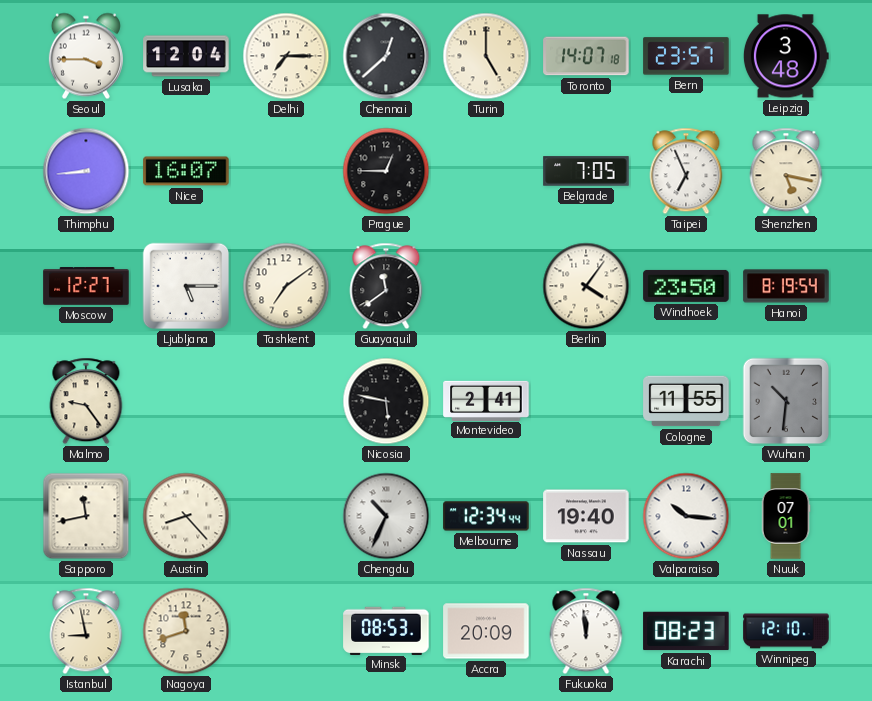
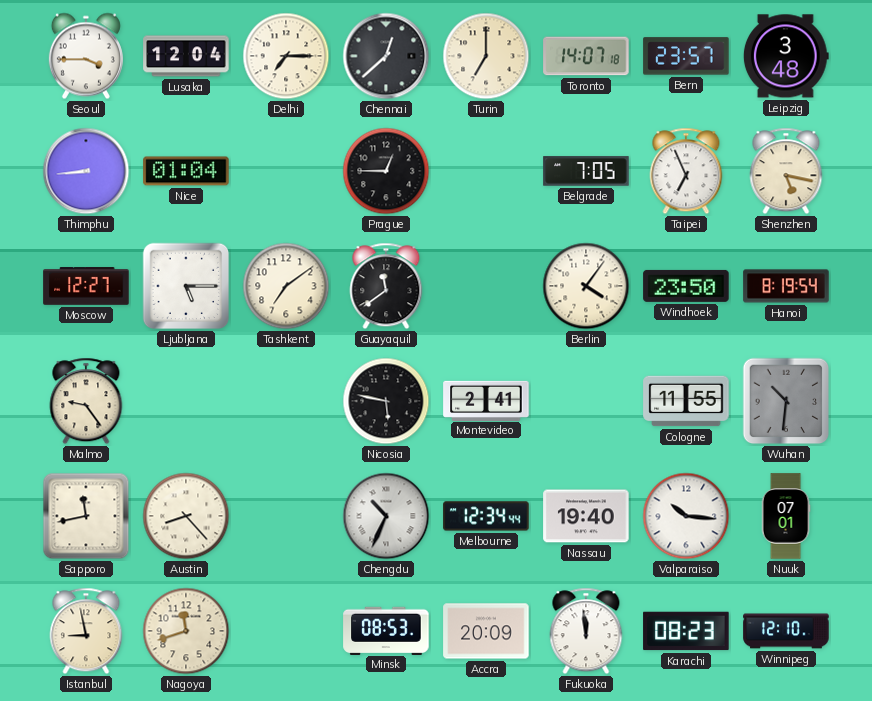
Turin: 5:00 -> 7:00
Nice: 16:07 -> 01:04
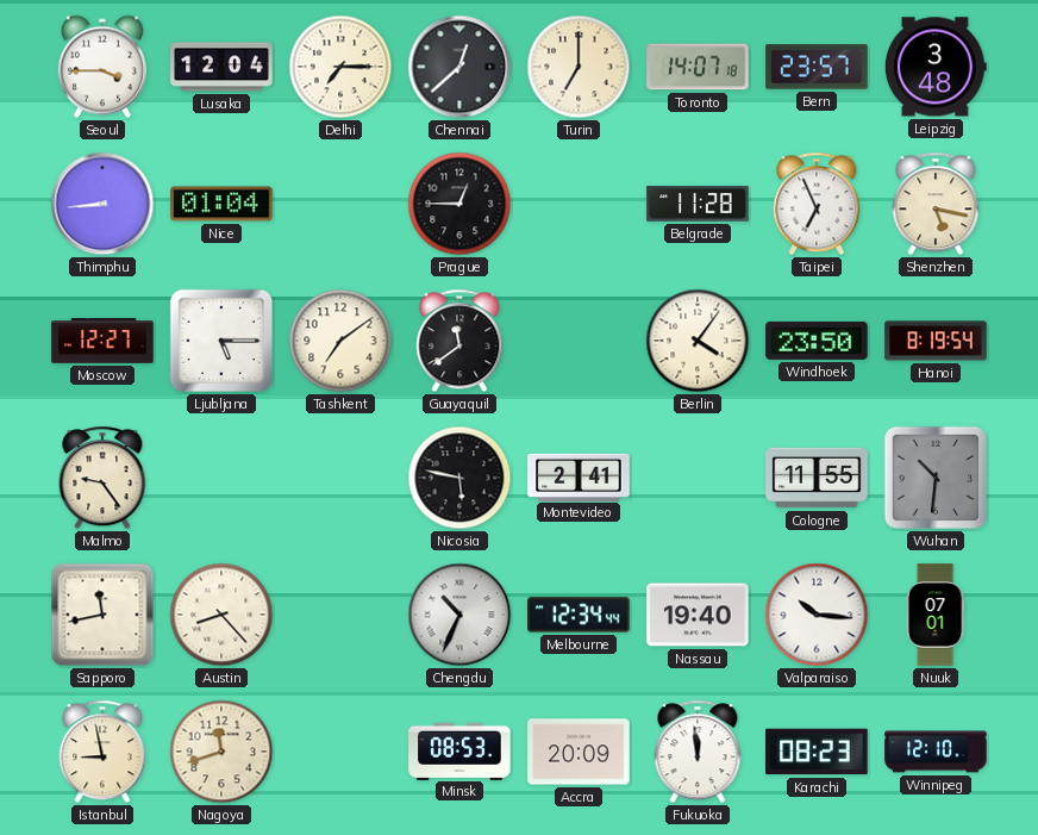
Belgrade: 7:05 -> 11:28
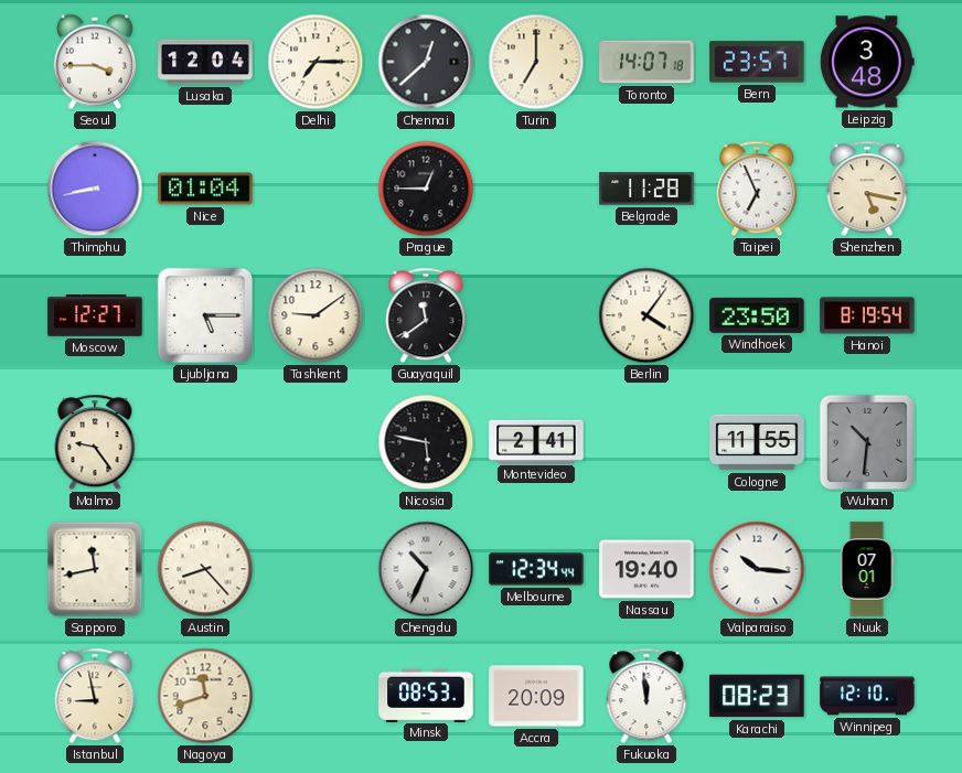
Thimphu: 8:44 -> 8:43
Tashkent: 7:09 -> 9:09
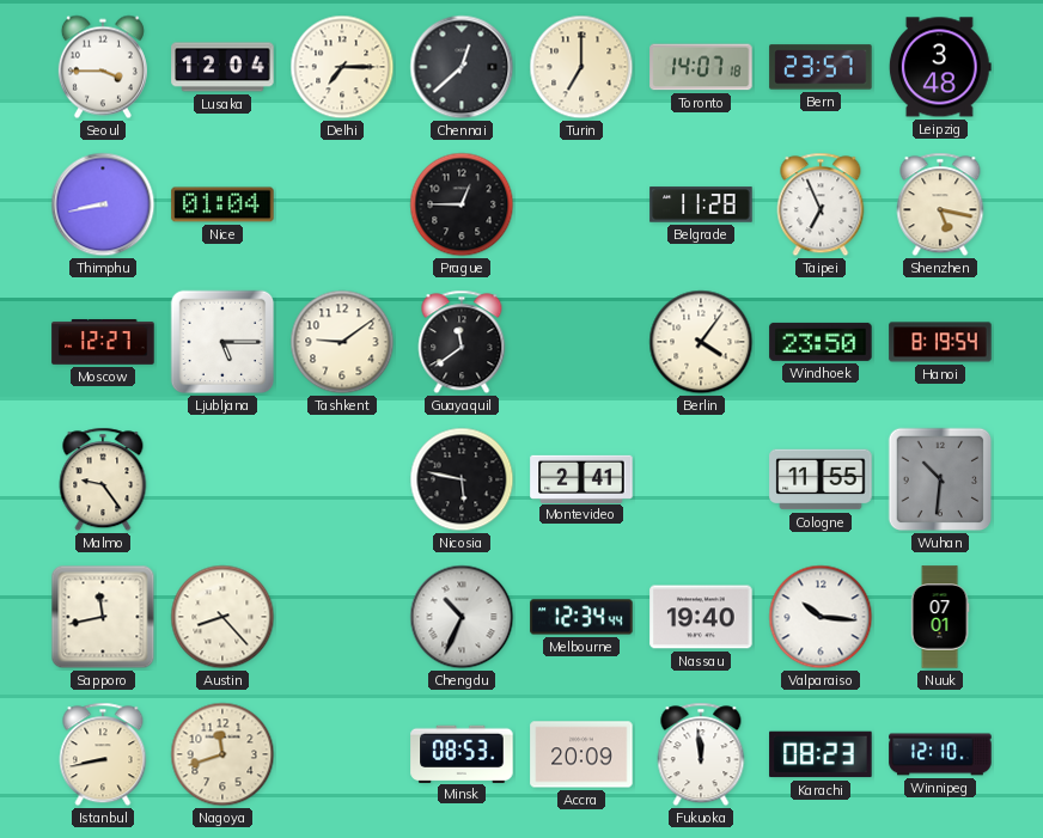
Istanbul: 8:58 -> 8:43
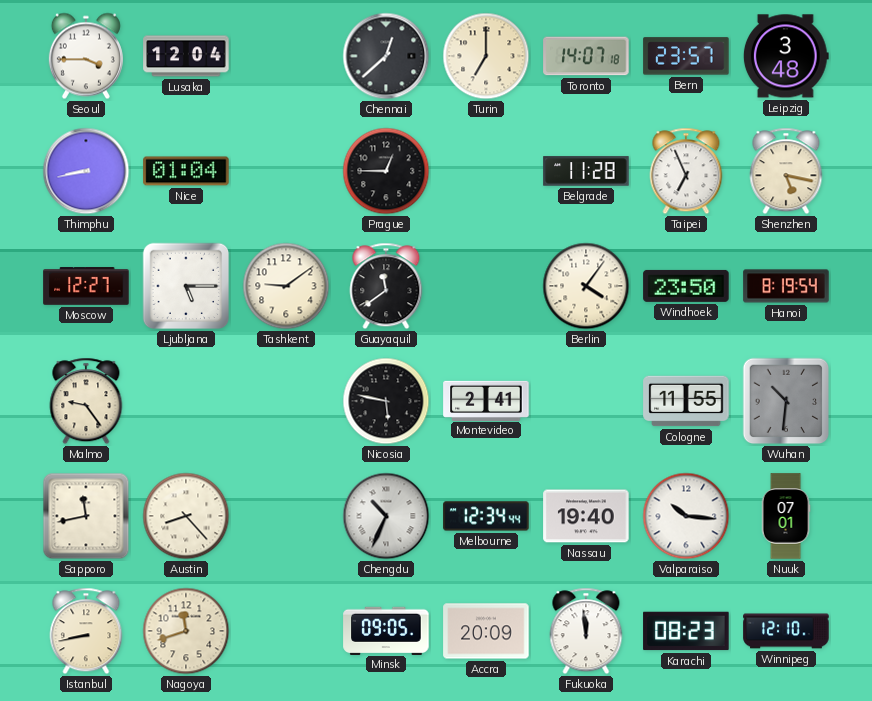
Delhi: 7:15 -> none
Minsk: 08:53 -> 09:05
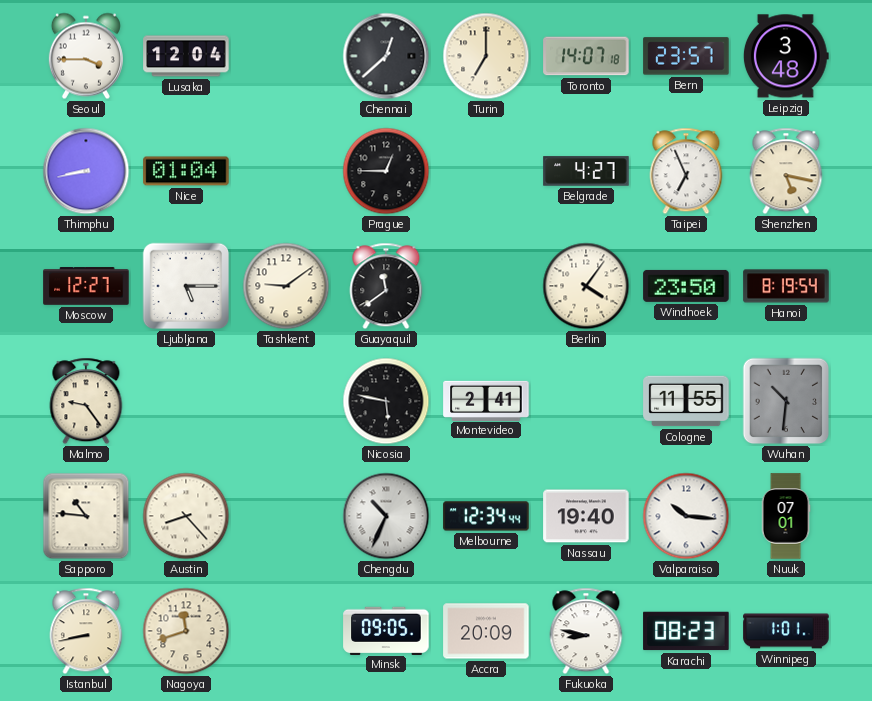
Belgrade: 11:28 -> 4:27
Sapporo: 11:43 -> 10:46
Fukuoka: 11:59 -> 8:47
Winnipeg: 12:10 -> 1:01
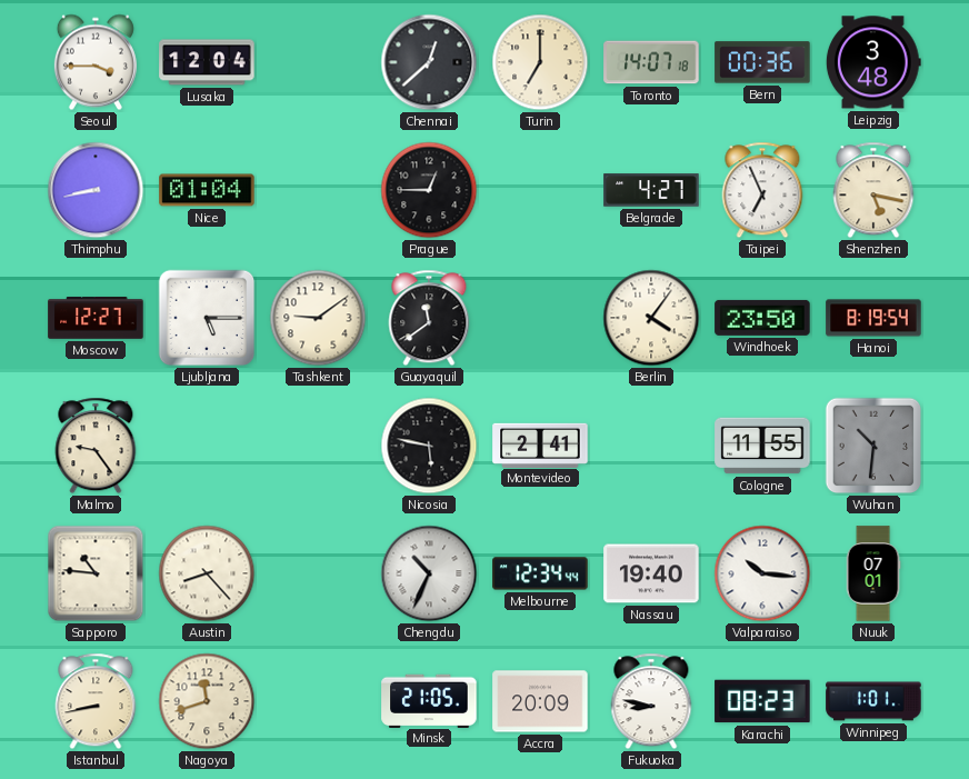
Bern: 23:57 -> 00:36
Minsk: 09:05 -> 21:05
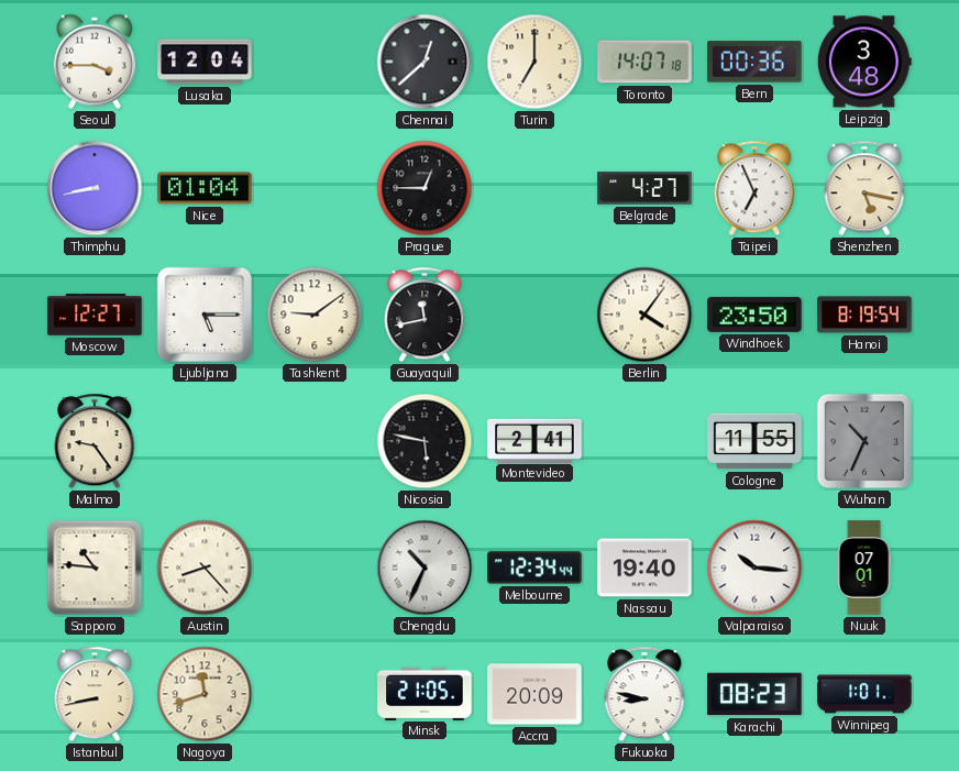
Guayaquil: 11:39 -> 11:43
Wuhan: 10:31 -> 10:34
